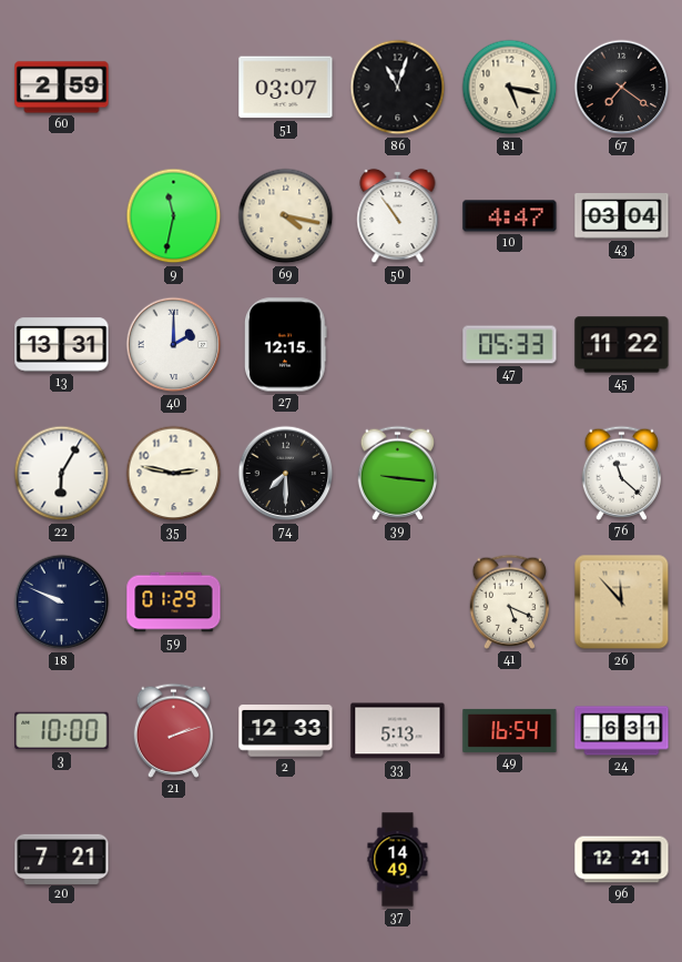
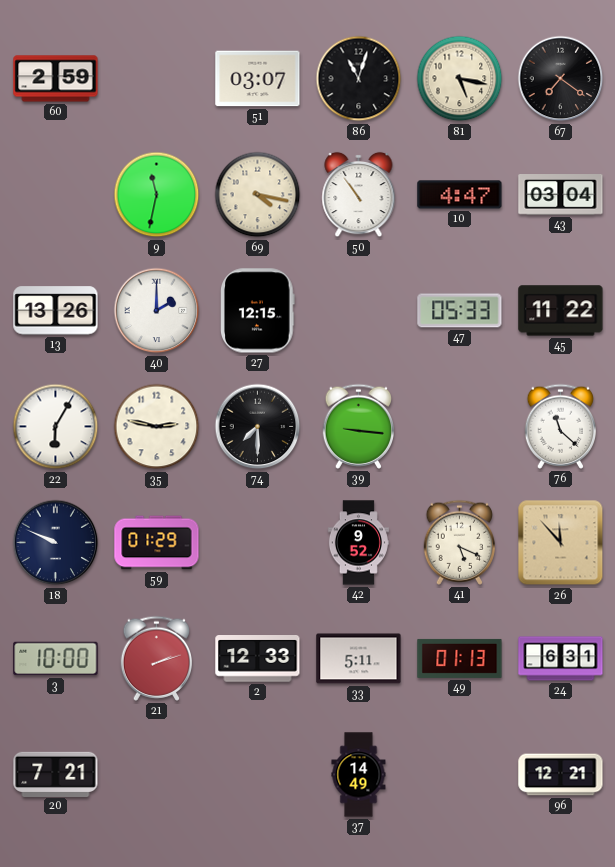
13: 13:31 -> 13:26
42: none -> 9:52
33: 5:13 -> 5:11
49: 16:54 -> 01:13
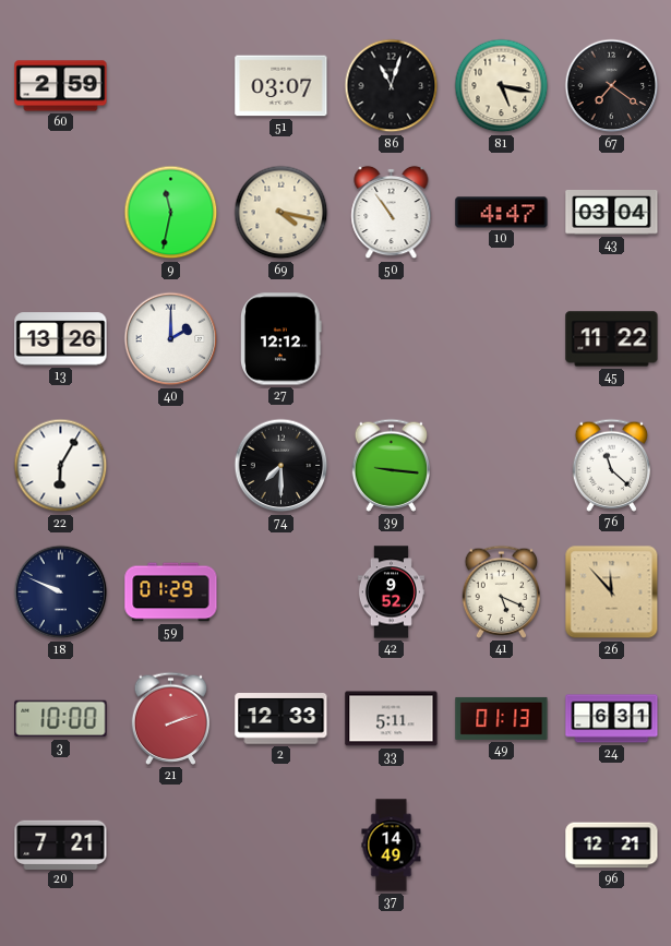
27: 12:15 -> 12:12
47: 05:33 -> none
35: 2:47 -> none
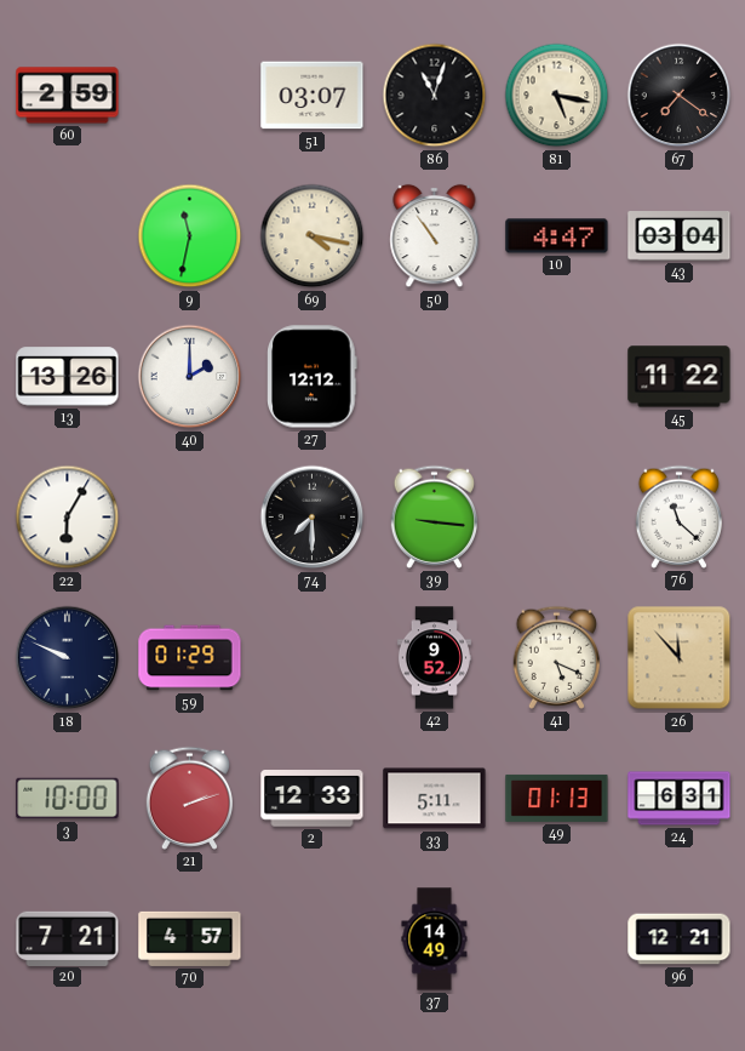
70: none -> 4:57
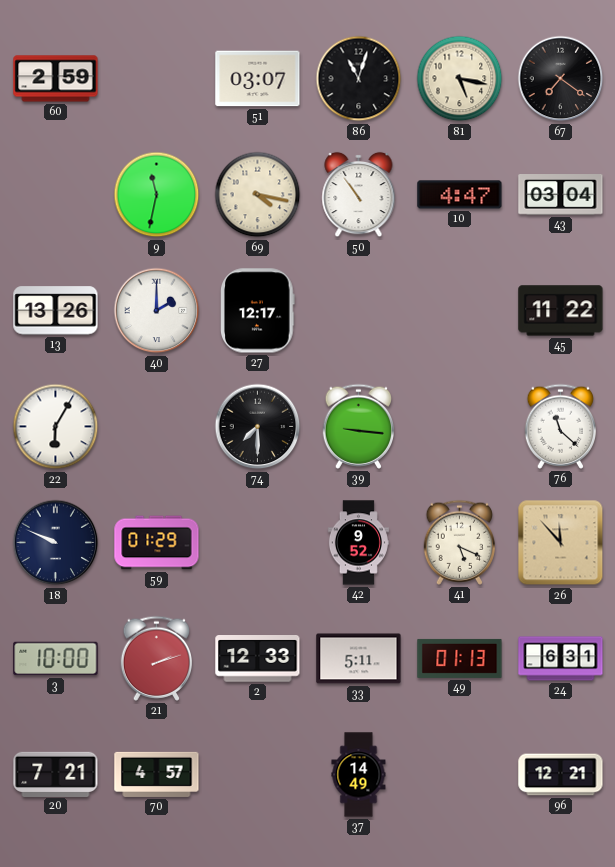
27: 12:12 -> 12:17
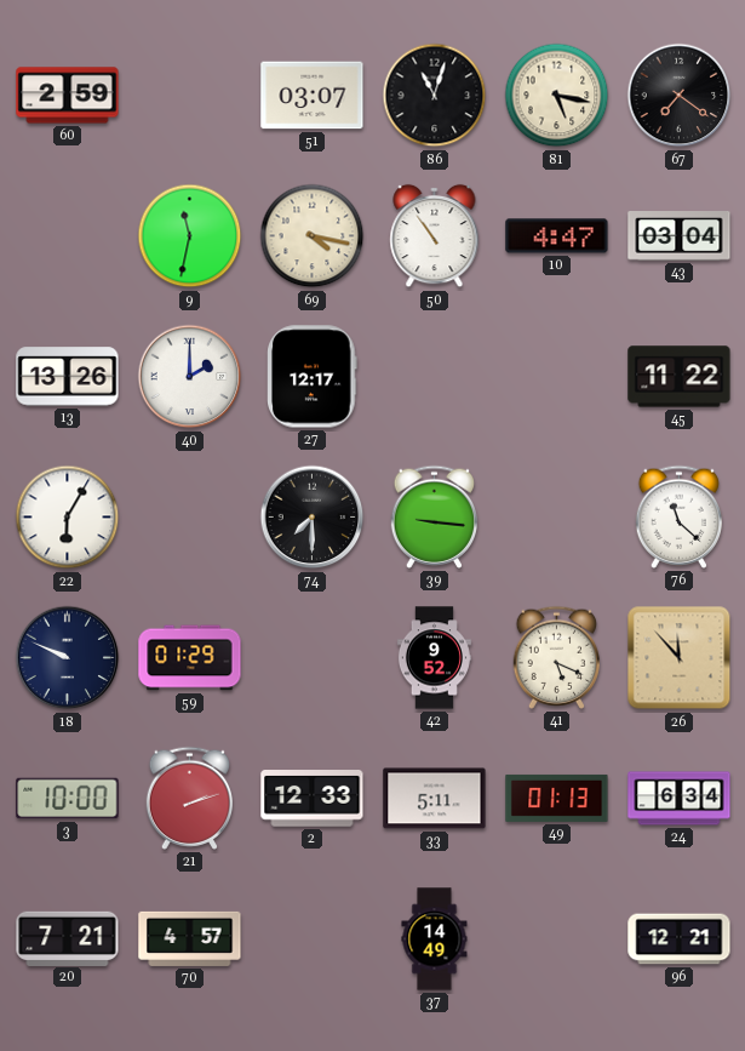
24: 6:31 -> 6:34
